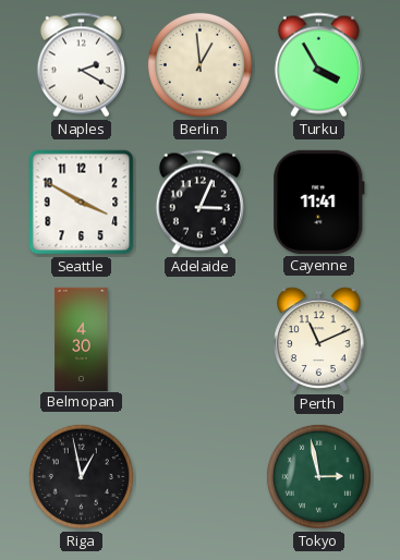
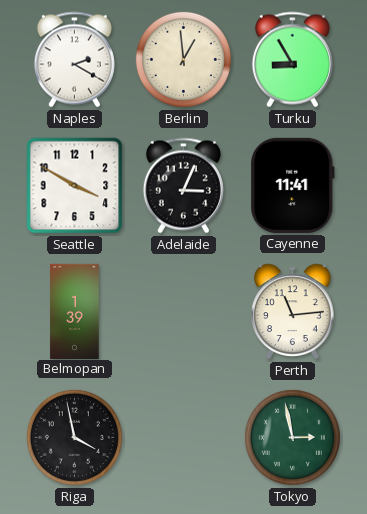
Turku: 3:55 -> 8:55
Belmopan: 4:30 -> 1:39
Perth: 11:11 -> 11:14
Riga: 12:58 -> 3:58
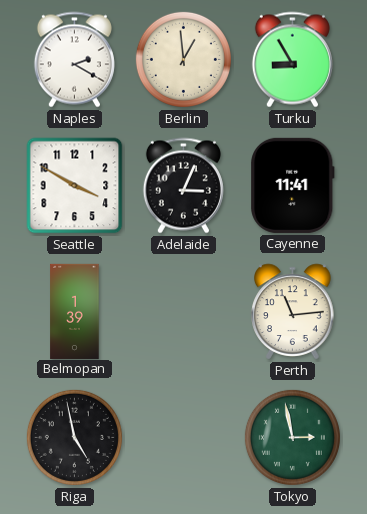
Riga: 3:58 -> 4:58
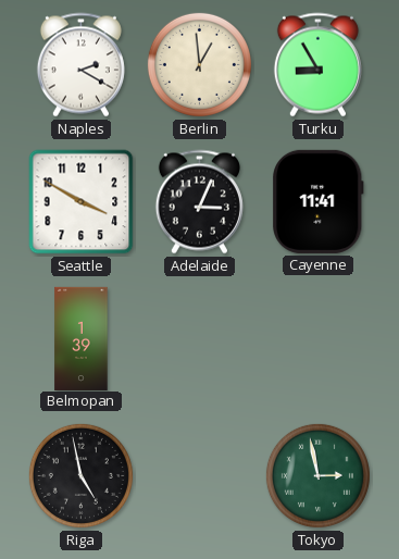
Perth: 11:14 -> none
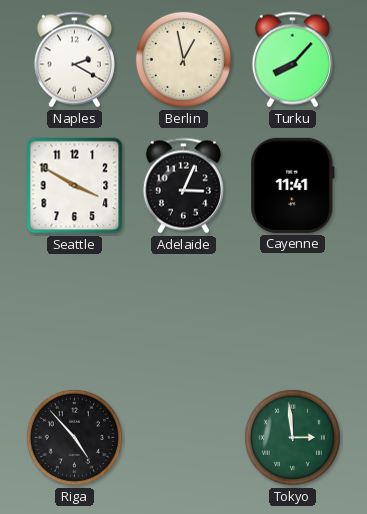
Berlin: 12:59 -> 12:58
Turku: 8:55 -> 8:07
Belmopan: 1:39 -> none
Riga: 4:58 -> 4:53
Tokyo: 2:58 -> 2:59
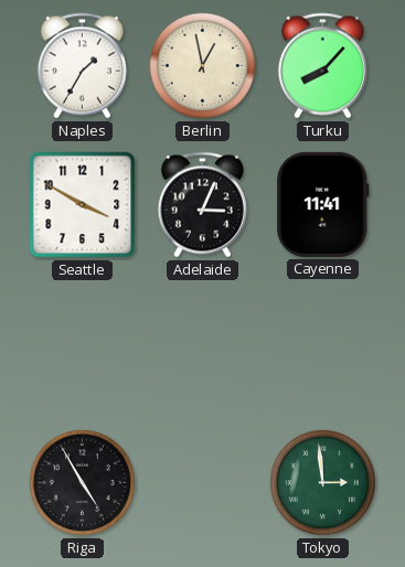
Naples: 2:20 -> 1:35
Riga: 4:53 -> 4:55
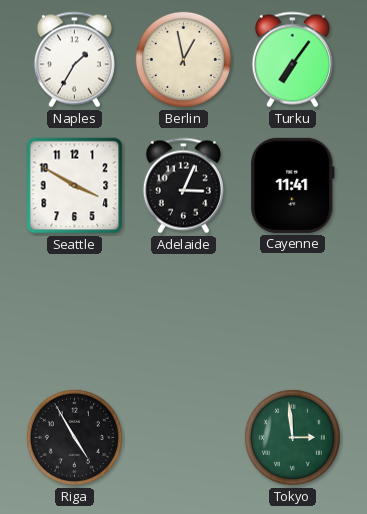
Turku: 8:07 -> 7:06
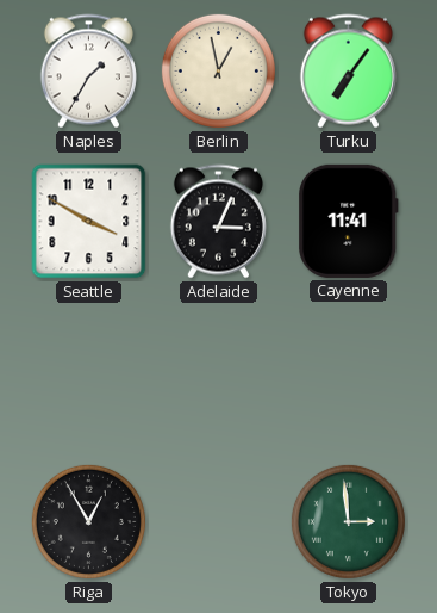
Riga: 4:55 -> 12:55
